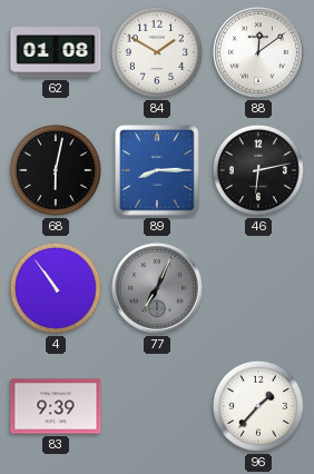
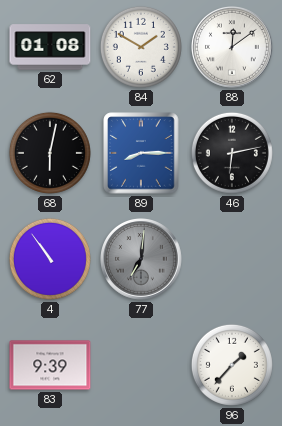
77: 7:04 -> 7:01
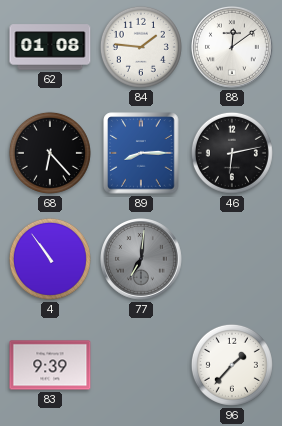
84: 1:50 -> 1:46
68: 6:02 -> 6:23
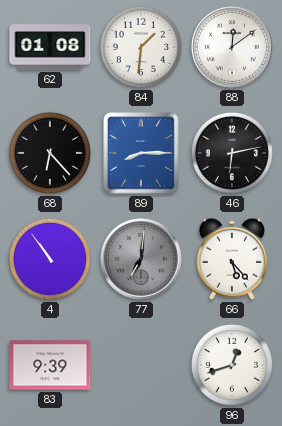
84: 1:46 -> 1:31
66: none -> 5:23
96: 1:37 -> 12:42
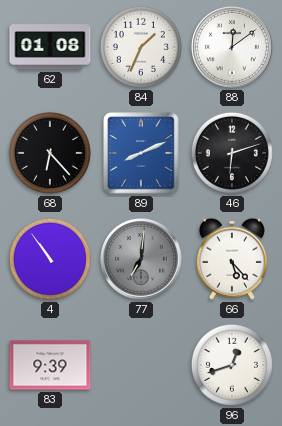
84: 1:31 -> 1:34
89: 8:15 -> 8:11
46: 6:13 -> 6:12
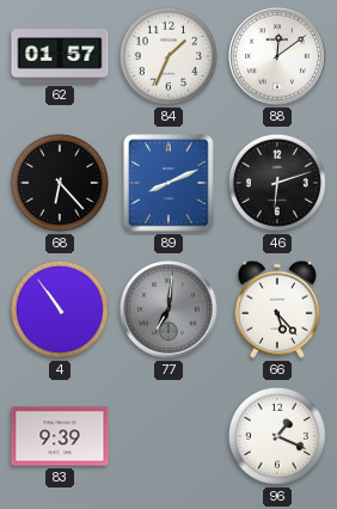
62: 01:08 -> 01:57
96: 12:42 -> 1:19
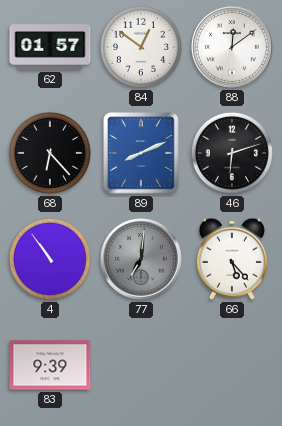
84: 1:34 -> 12:51
96: 1:19 -> none
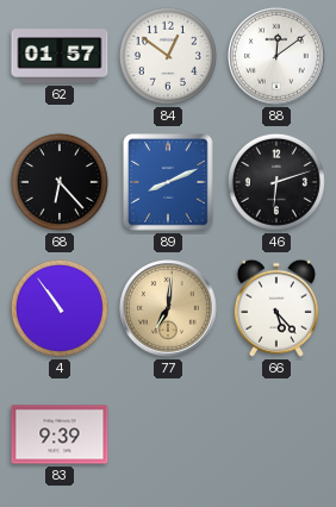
77 dial: grey -> champagne
